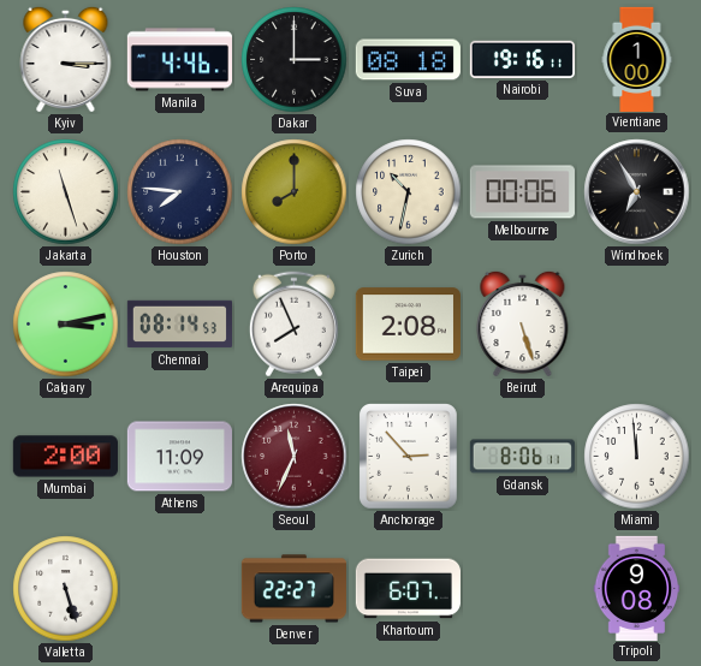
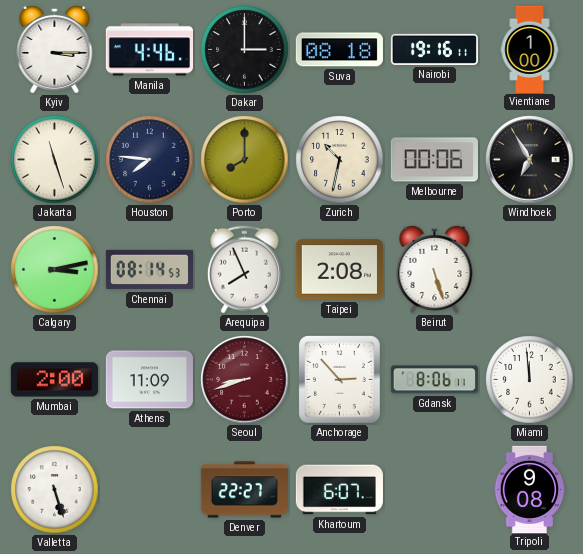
Seoul: 11:34 -> 8:42
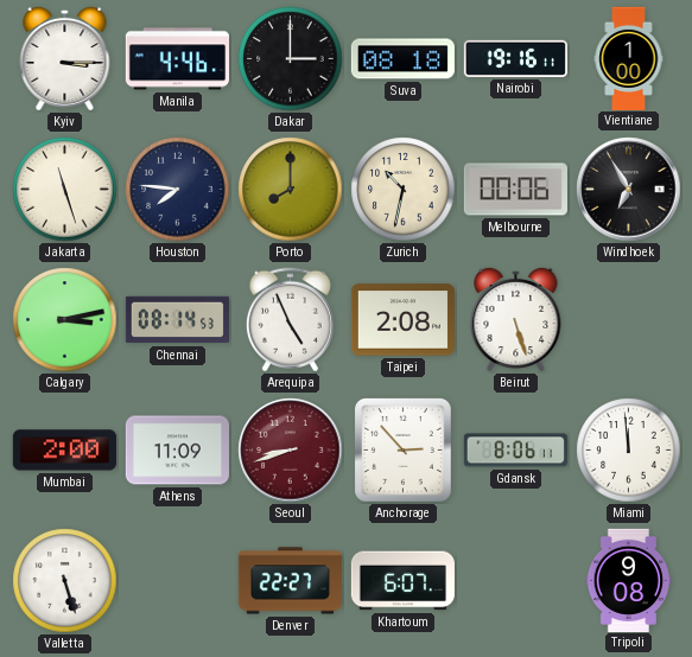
Arequipa: 7:56 -> 4:56
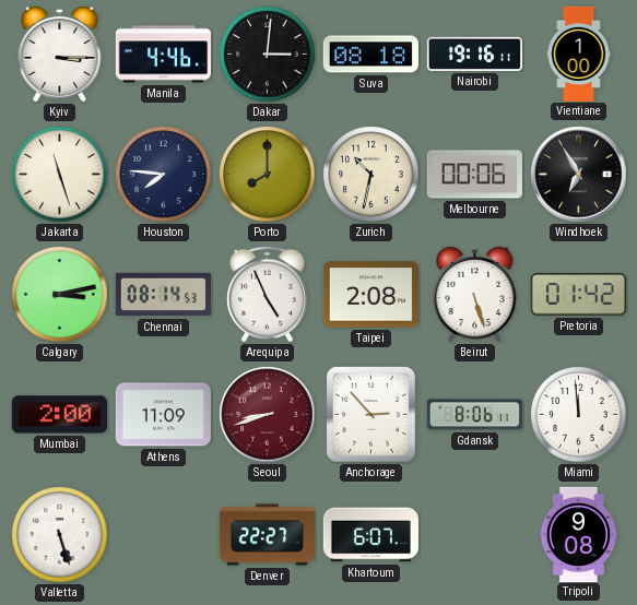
Dakar: 3:00 -> 3:01
Pretoria: none -> 01:42
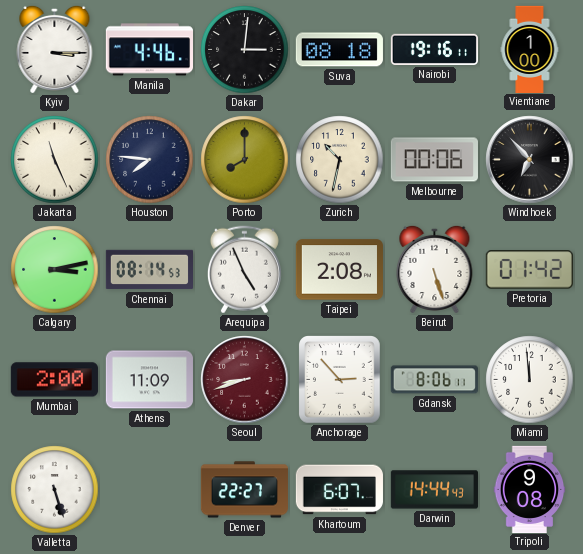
Jakarta: 11:27 -> 11:26
Windhoek: 6:55 -> 6:53
Darwin: none -> 14:44
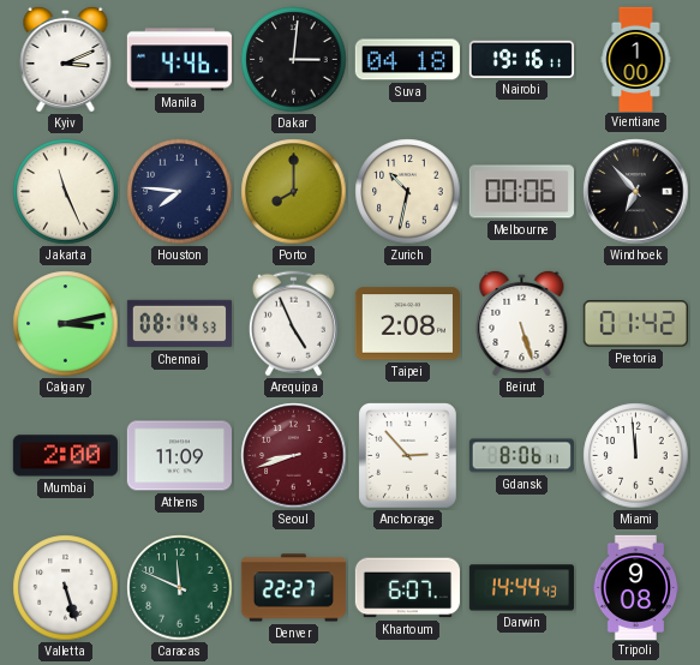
Kyiv: 3:15 -> 3:11
Suva: 08:18 -> 04:18
Caracas: none -> 11:49
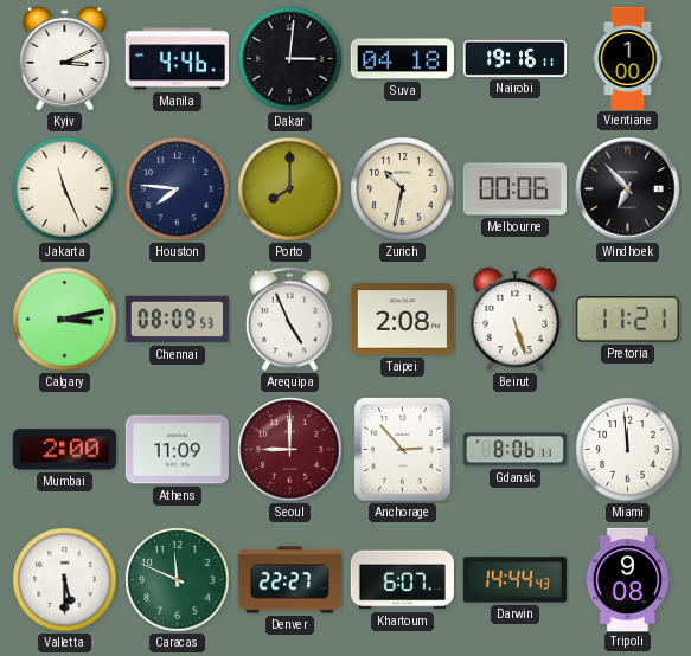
Chennai: 08:14 -> 08:09
Pretoria: 01:42 -> 11:21
Seoul: 8:42 -> 9:00
Valletta: 5:27 -> 5:30
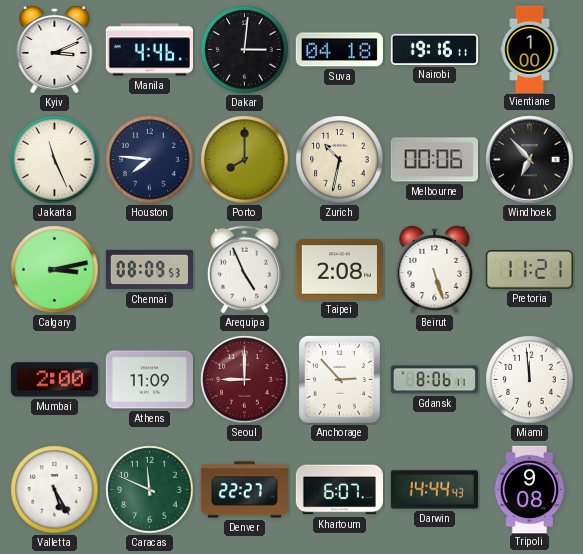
Valletta: 5:30 -> 5:25
